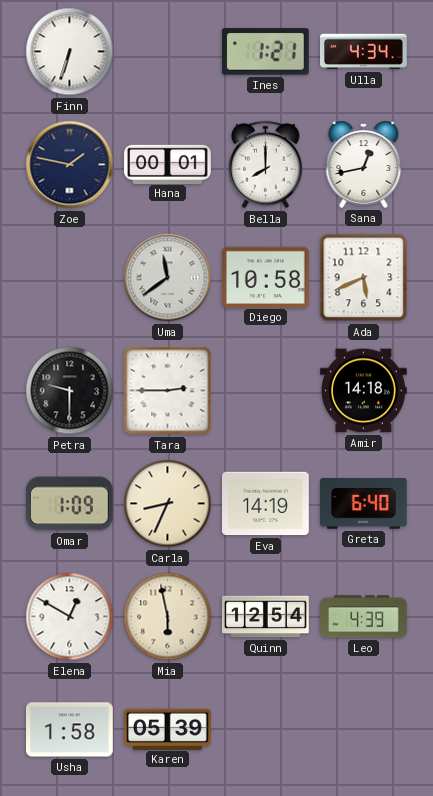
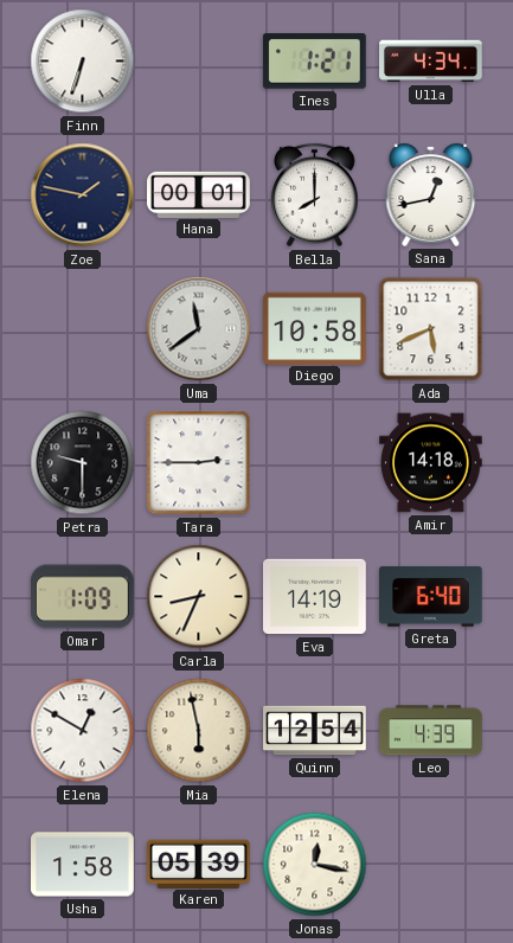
Jonas: none -> 12:17
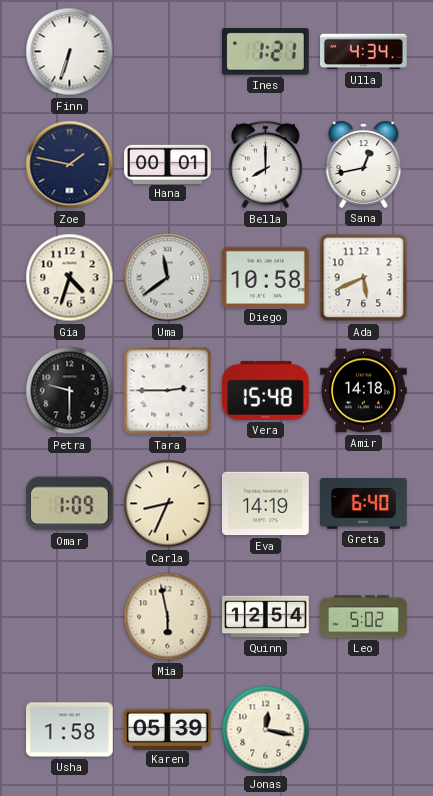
Gia: none -> 4:33
Vera: none -> 15:48
Elena: 12:50 -> none
Leo: 4:39 -> 5:02
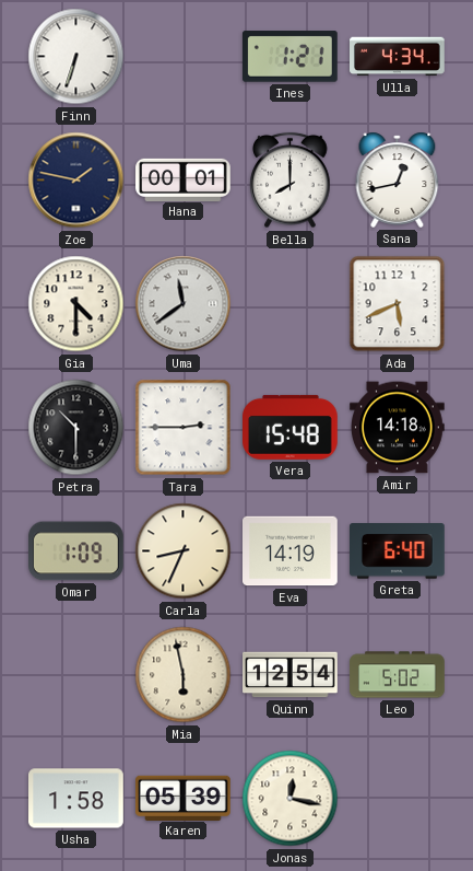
Gia: 4:33 -> 4:30
Diego: 10:58 -> none
Petra: 9:30 -> 10:30
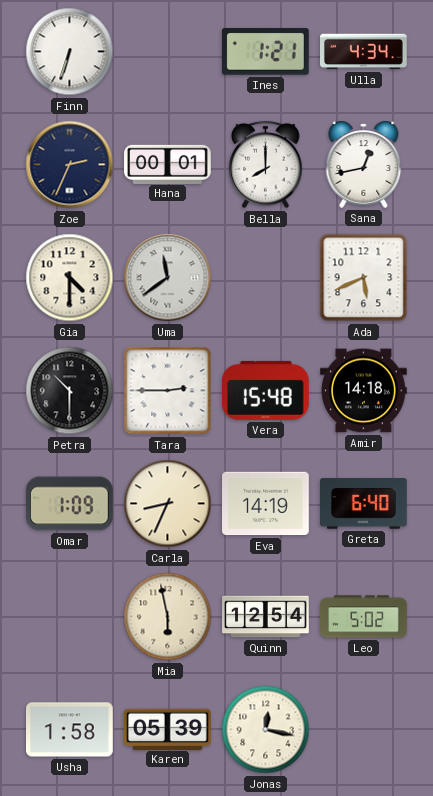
Zoe: 1:47 -> 2:34
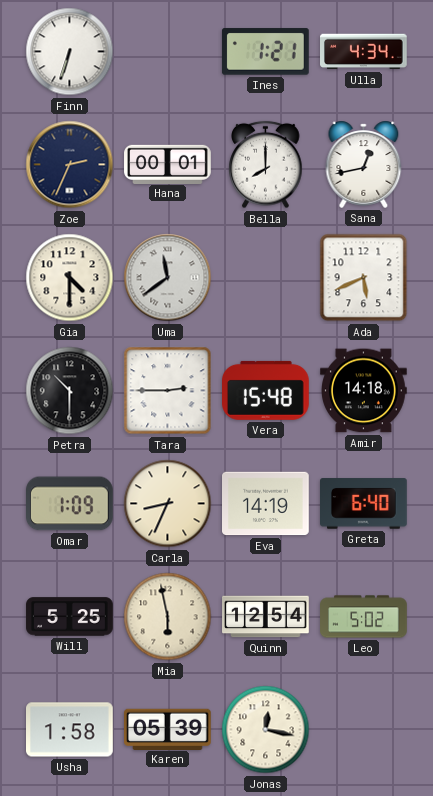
Will: none -> 5:25
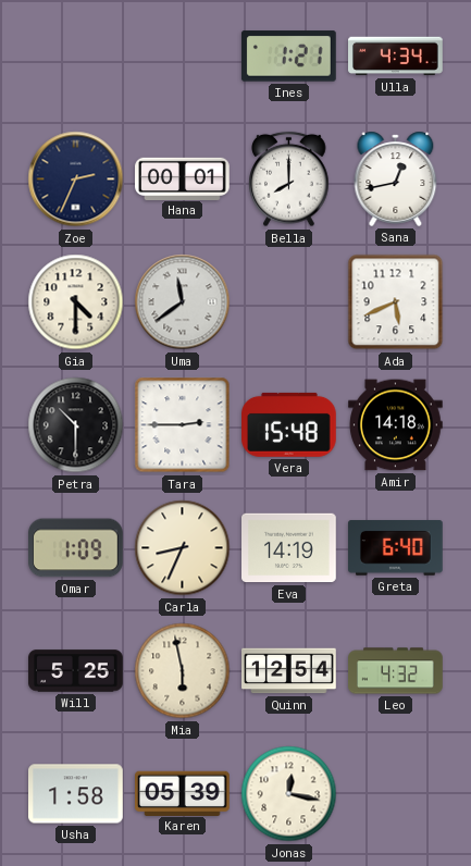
Finn: 6:33 -> none
Leo: 5:02 -> 4:32
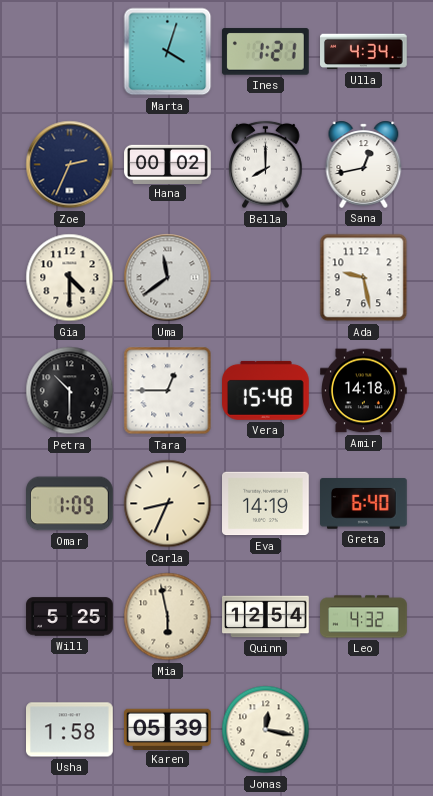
Marta: none -> 4:03
Hana: 00:01 -> 00:02
Ada: 5:41 -> 9:28
Tara: 2:45 -> 12:45
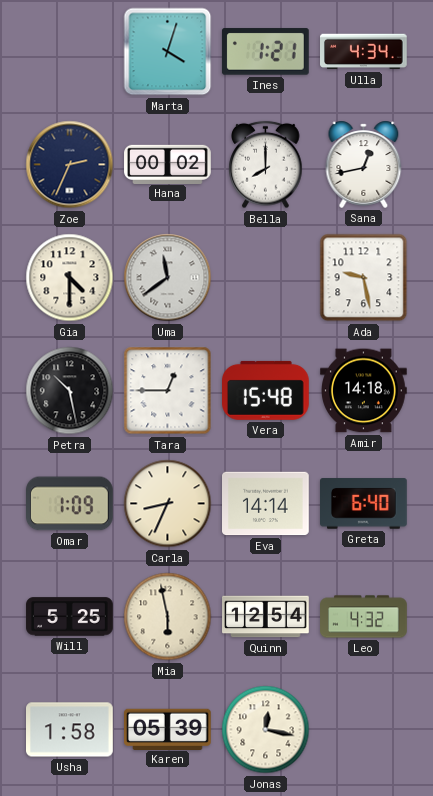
Petra: 10:30 -> 10:28
Eva: 14:19 -> 14:14
